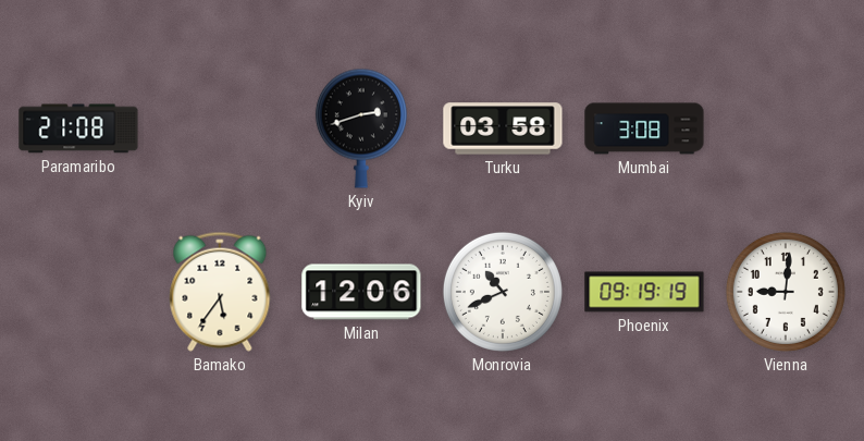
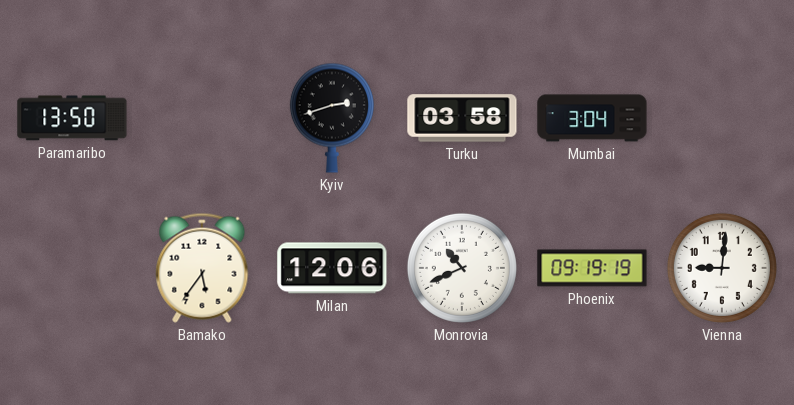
Paramaribo: 21:08 -> 13:50
Mumbai: 3:08 -> 3:04
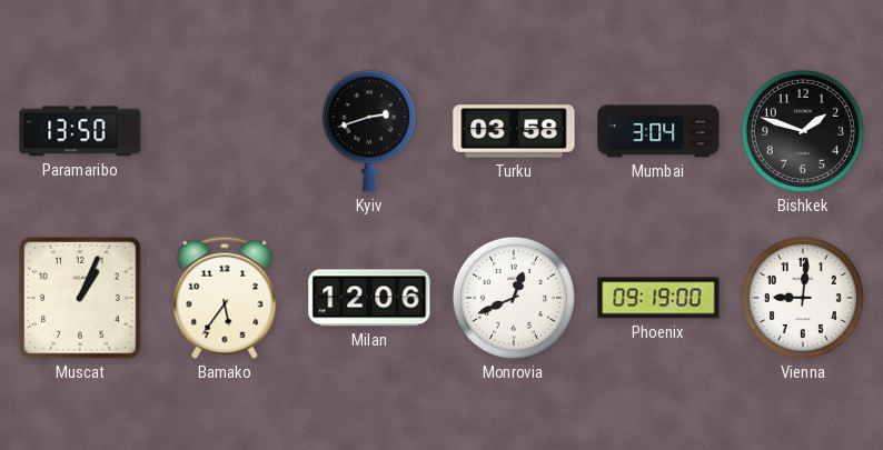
Bishkek: none -> 1:48
Muscat: none -> 1:04
Monrovia: 10:41 -> 12:41
Phoenix: 09:19:19 -> 09:19:00
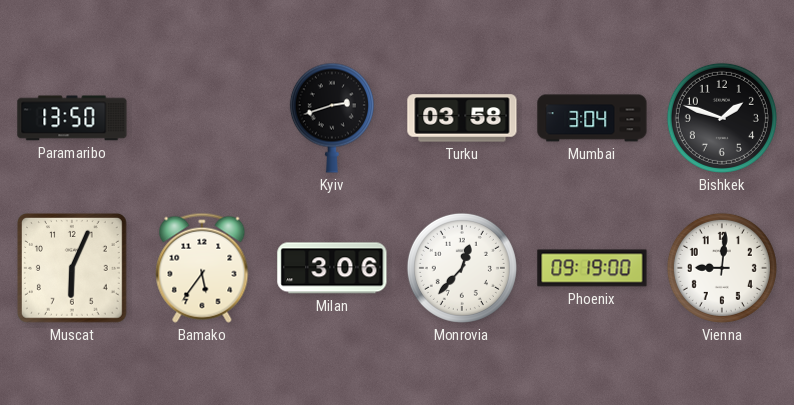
Muscat: 1:04 -> 6:04
Milan: 12:06 -> 3:06
Monrovia: 12:41 -> 12:37
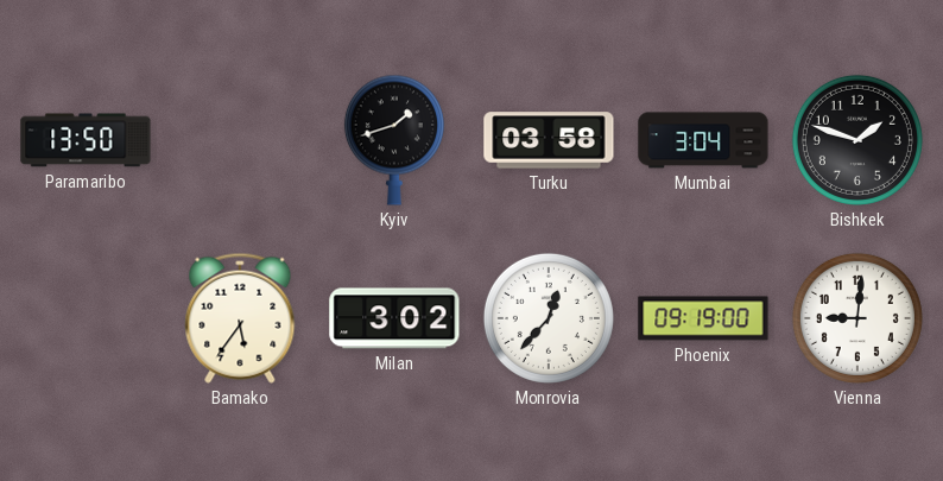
Kyiv: 2:42 -> 1:42
Muscat: 6:04 -> none
Milan: 3:06 -> 3:02
